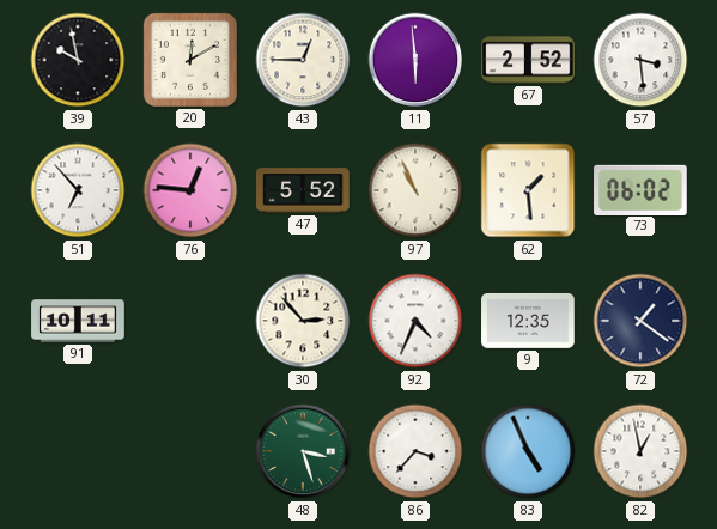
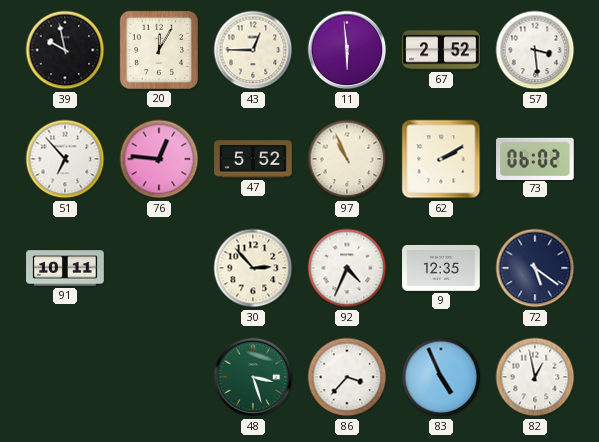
20: 12:10 -> 12:05
62: 1:29 -> 2:10
72: 1:21 -> 5:21
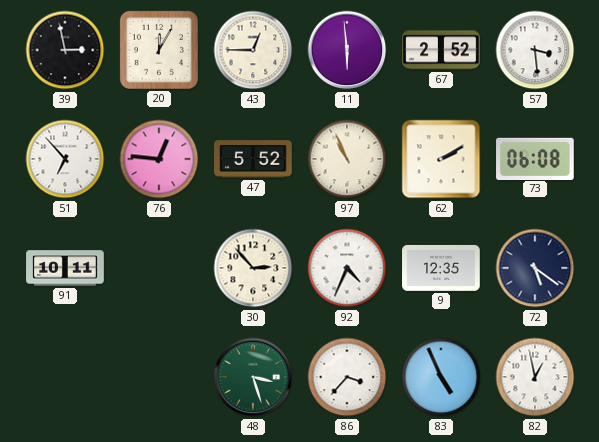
39: 9:58 -> 2:58
73: 06:02 -> 06:08
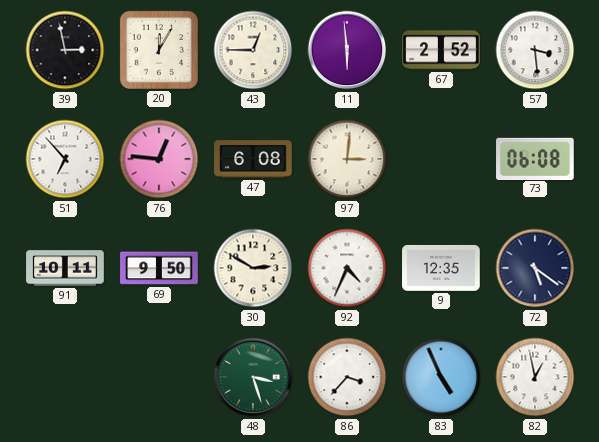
47: 5:52 -> 6:08
97: 10:56 -> 3:01
62: 2:10 -> none
69: none -> 9:50
30: 2:53 -> 2:50
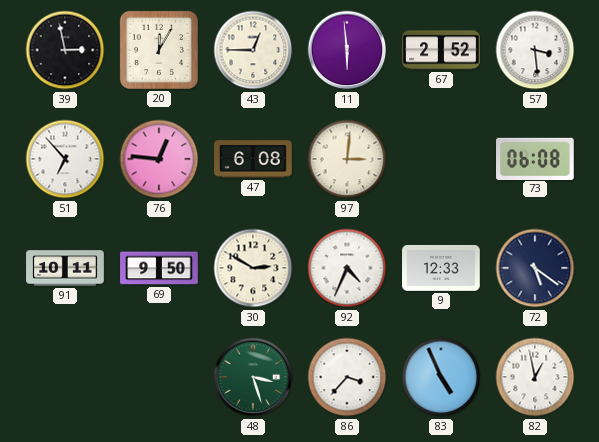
9: 12:35 -> 12:33
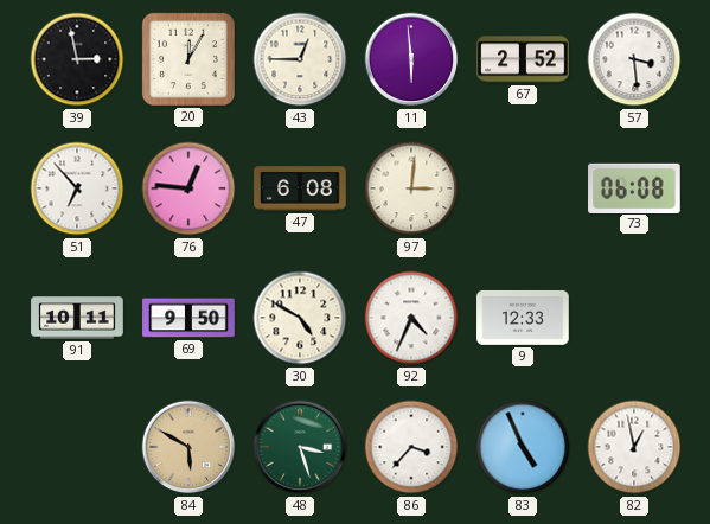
30: 2:50 -> 4:50
72: 5:21 -> none
84: none -> 5:50
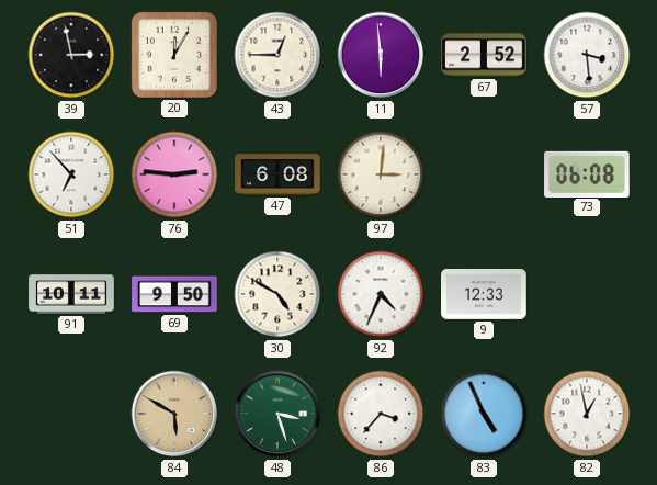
76: 12:46 -> 2:46
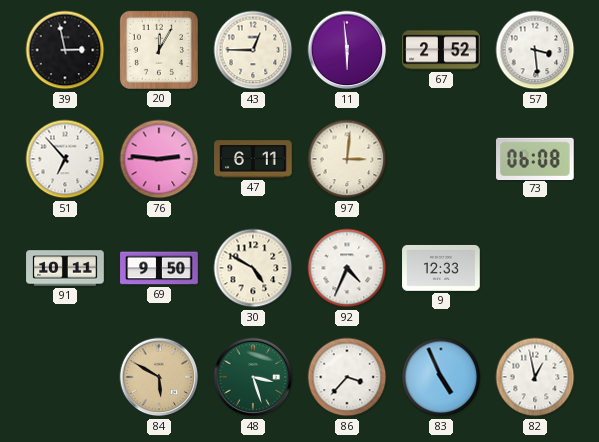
47: 6:08 -> 6:11
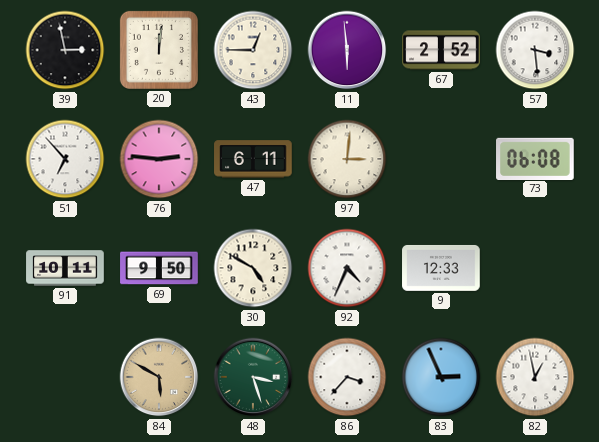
20: 12:05 -> 12:01
83: 4:56 -> 2:56
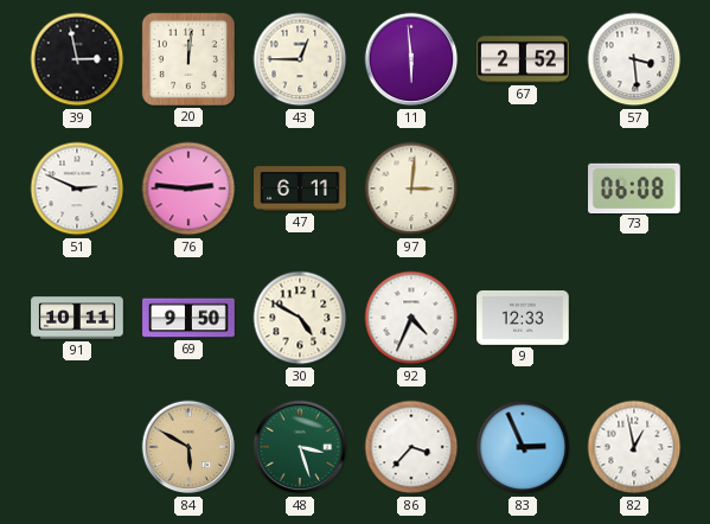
51: 6:53 -> 2:49
